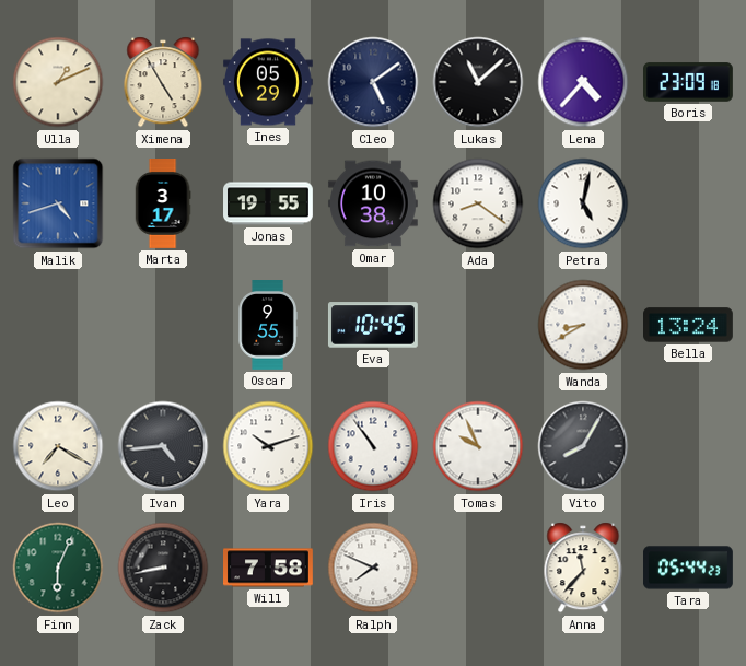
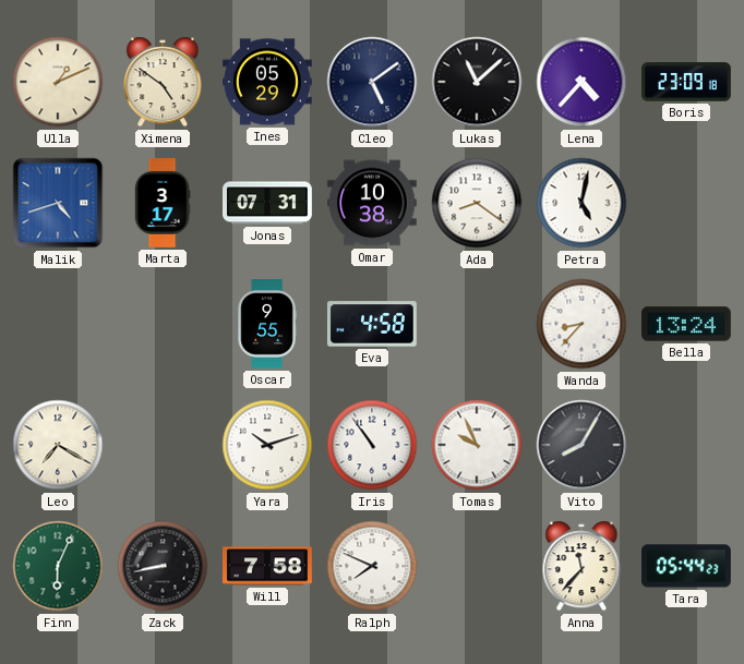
Ximena: 4:55 -> 4:51
Jonas: 19:55 -> 07:31
Eva: 10:45 -> 4:58
Wanda: 8:40 -> 8:37
Ivan: 4:44 -> none
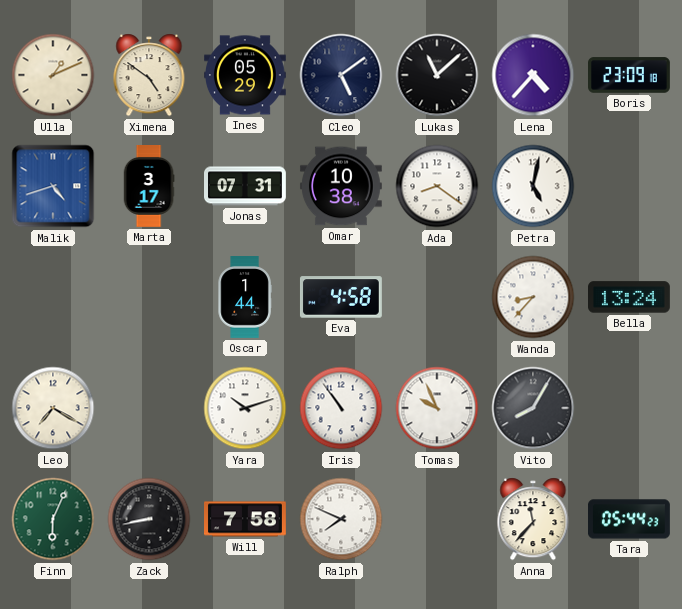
Oscar: 9:55 -> 1:44
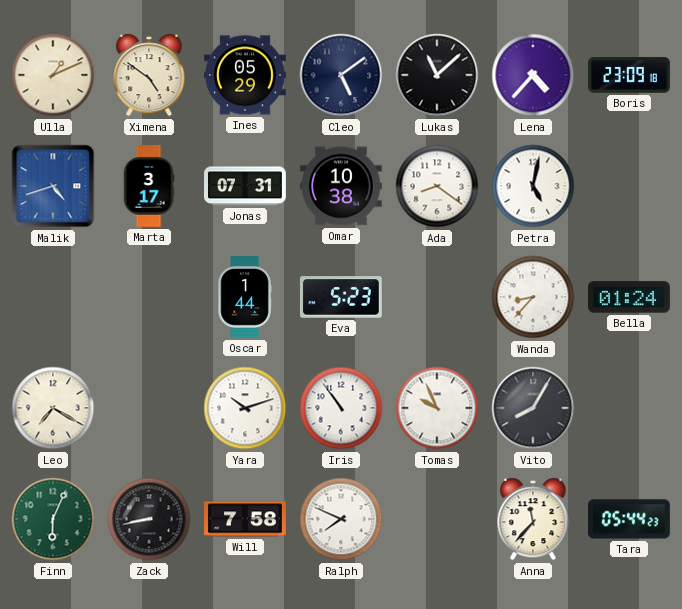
Eva: 4:58 -> 5:23
Bella: 13:24 -> 01:24
